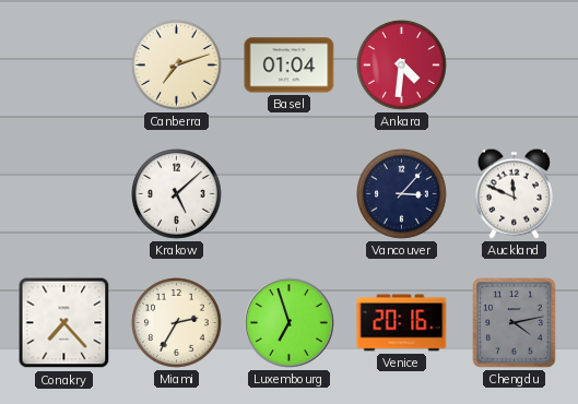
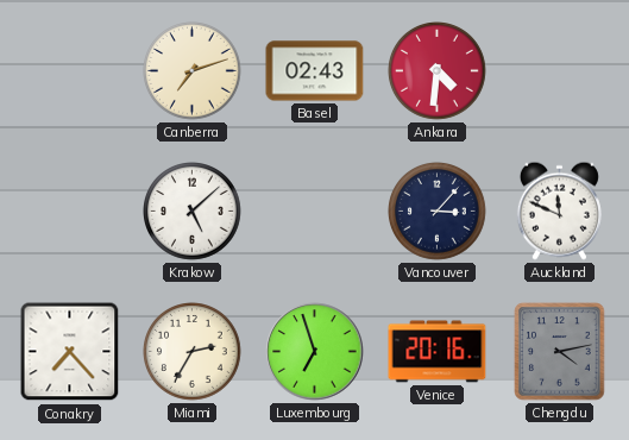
Basel: 01:04 -> 02:43
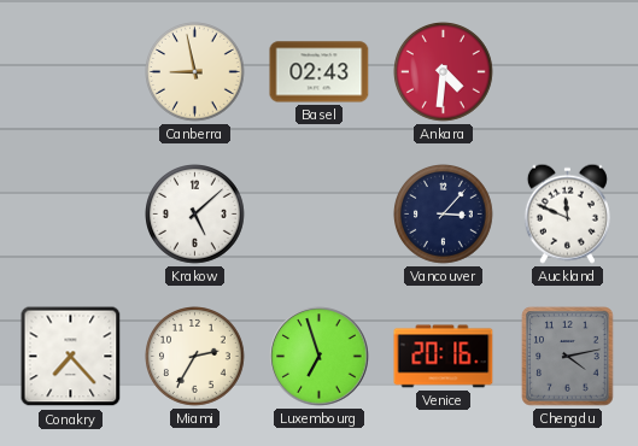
Canberra: 7:12 -> 8:58
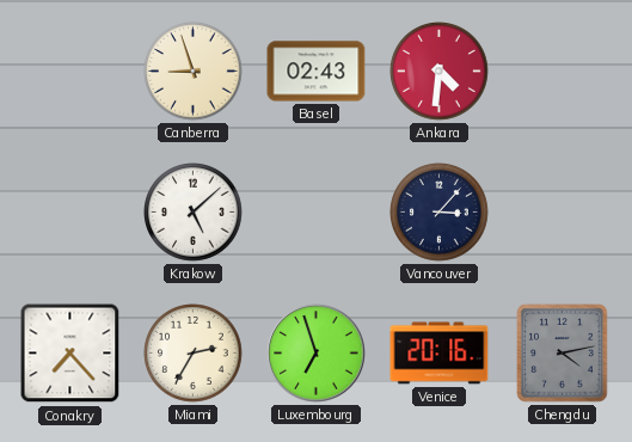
Canberra: 8:58 -> 8:57
Auckland: 11:49 -> none
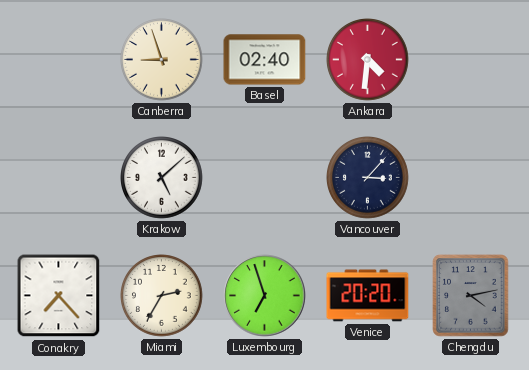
Basel: 02:43 -> 02:40
Venice: 20:16 -> 20:20
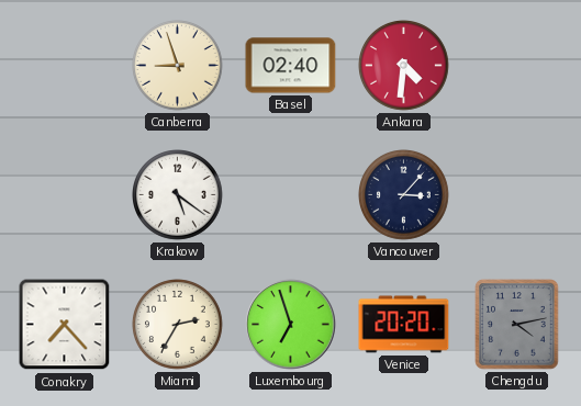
Krakow: 5:08 -> 5:21
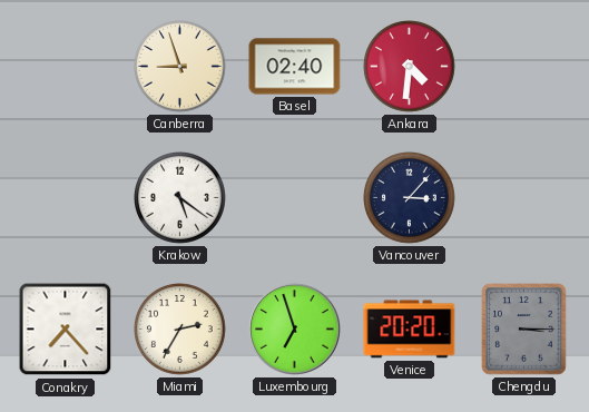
Chengdu: 4:13 -> 3:15
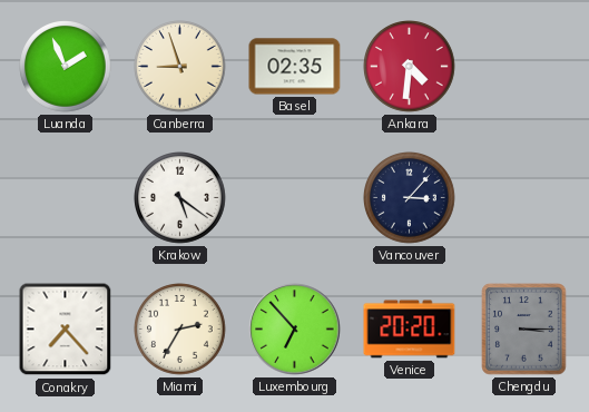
Luanda: none -> 1:56
Basel: 02:40 -> 02:35
Luxembourg: 6:57 -> 6:53
